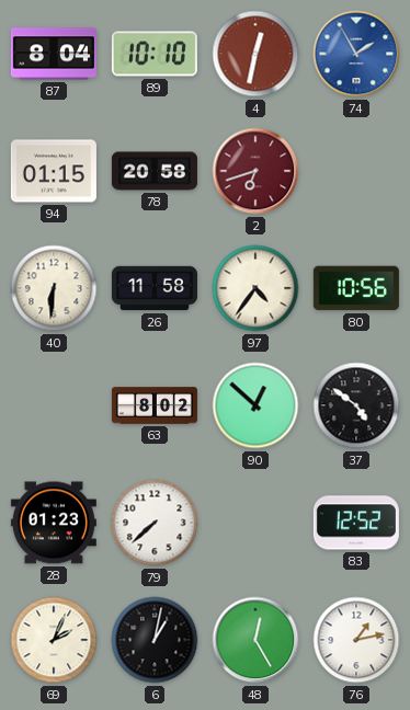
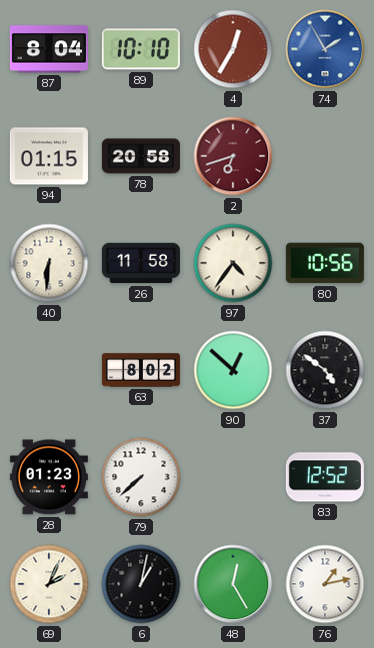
4: 12:32 -> 12:35
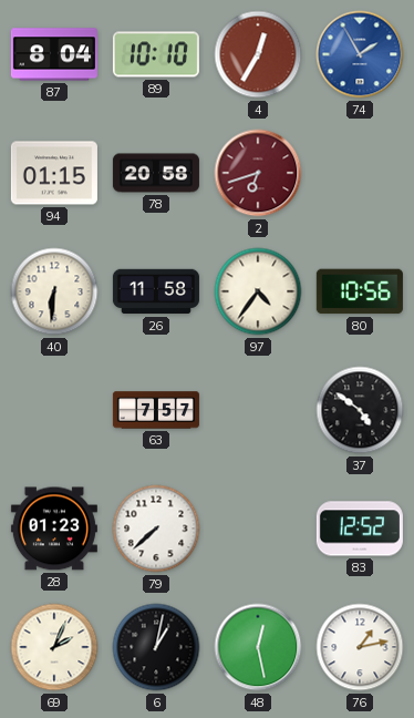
63: 8:02 -> 7:57
90: 12:52 -> none
48: 12:25 -> 12:28
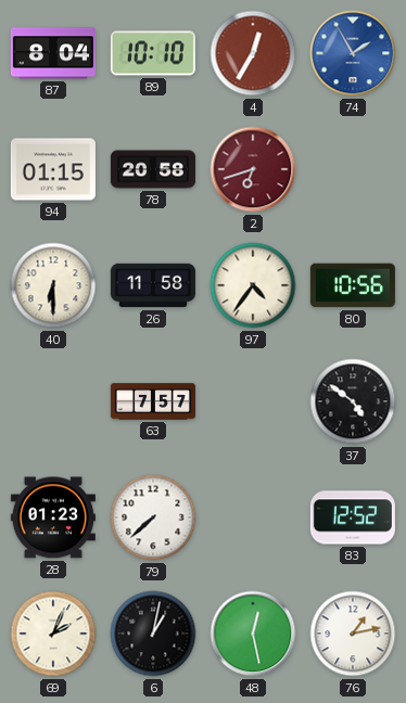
40: 6:31 -> 6:30
